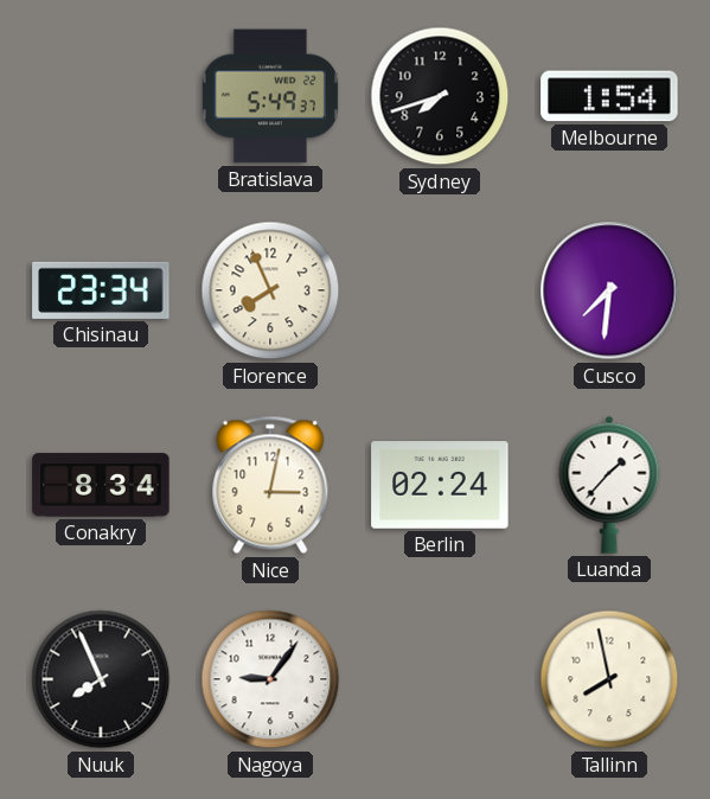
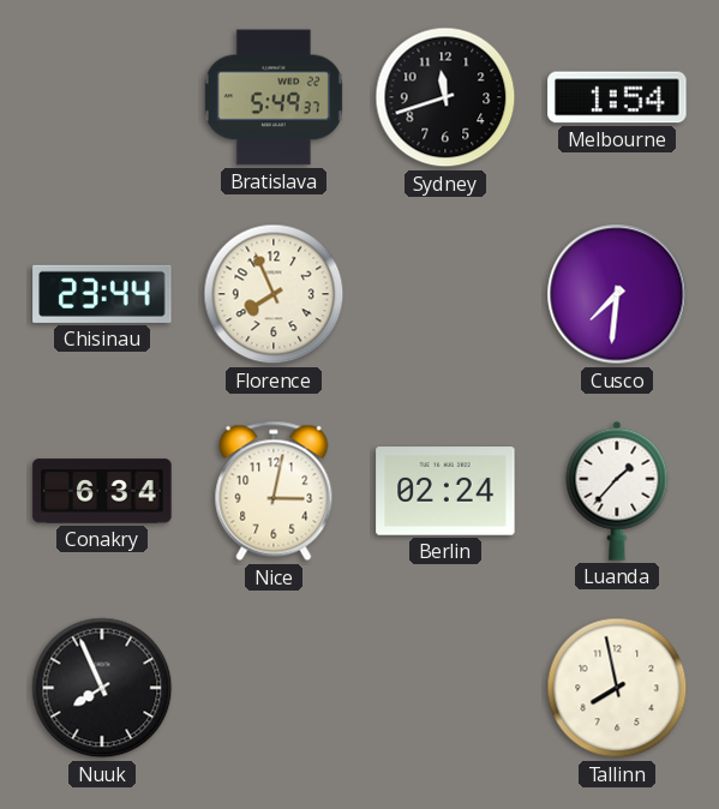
Sydney: 7:42 -> 11:42
Chisinau: 23:34 -> 23:44
Conakry: 8:34 -> 6:34
Nagoya: 9:06 -> none
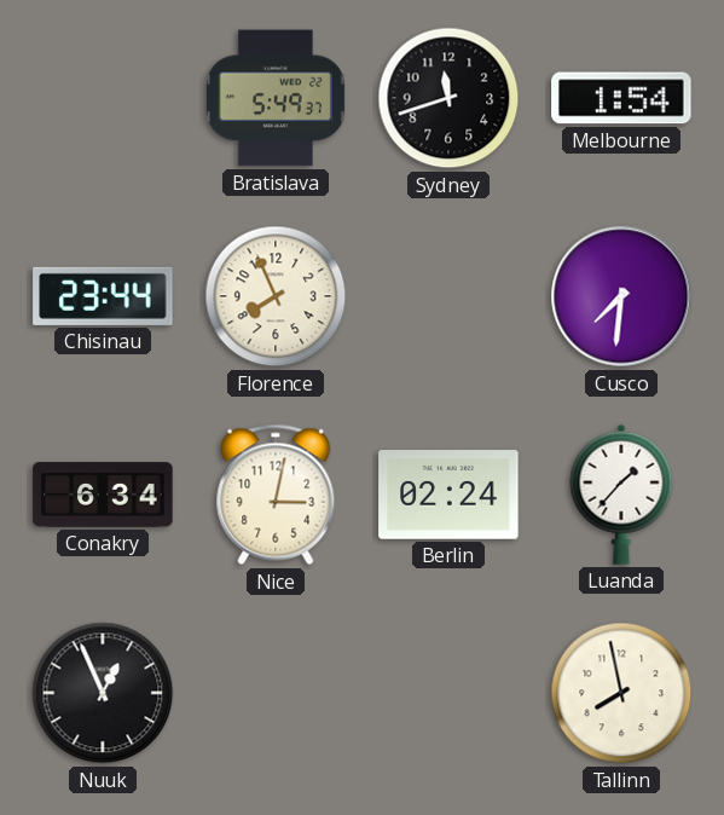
Nuuk: 7:56 -> 12:56
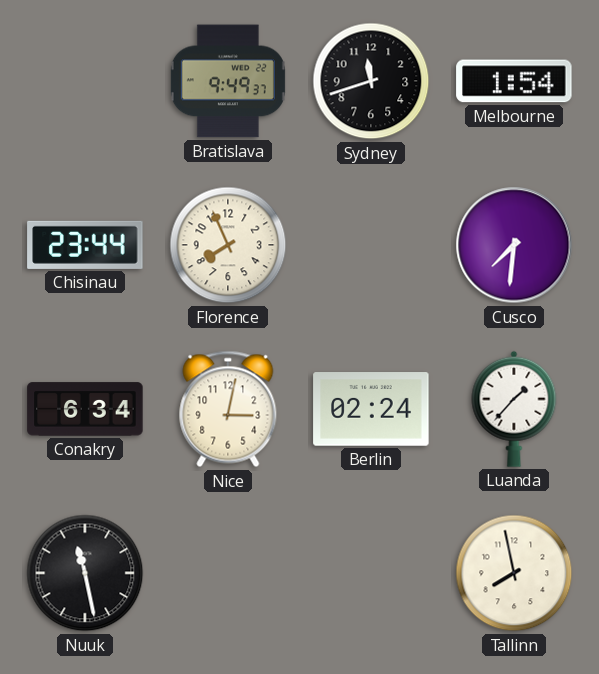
Bratislava: 5:49 -> 9:49
Nuuk: 12:56 -> 11:28
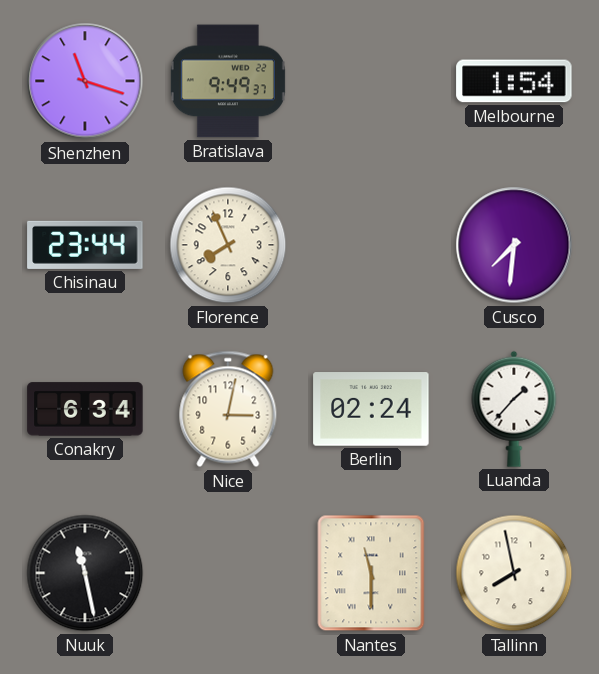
Shenzhen: none -> 11:18
Sydney: 11:42 -> none
Nantes: none -> 11:30
